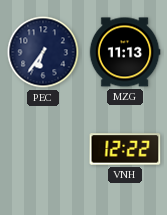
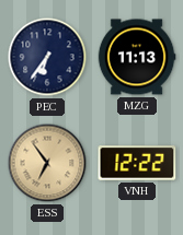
ESS: none -> 6:54
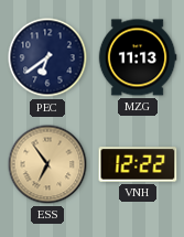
PEC: 6:36 -> 6:39
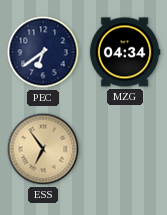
MZG: 11:13 -> 04:34
VNH: 12:22 -> none
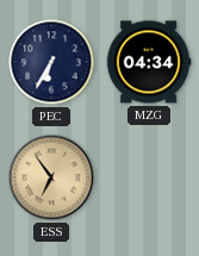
PEC: 6:39 -> 6:35
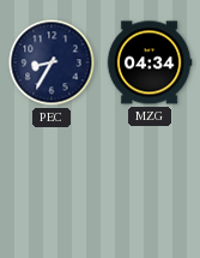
PEC: 6:35 -> 8:35
ESS: 6:54 -> none
